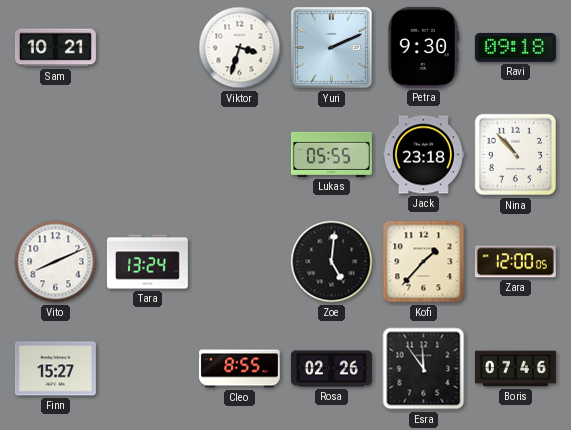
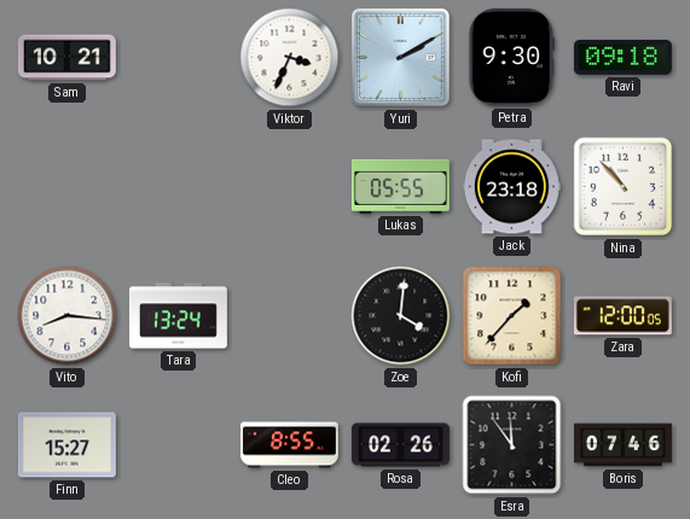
Viktor: 3:33 -> 3:34
Yuri: 2:11 -> 2:10
Vito: 8:11 -> 8:16
Zoe: 5:01 -> 4:01
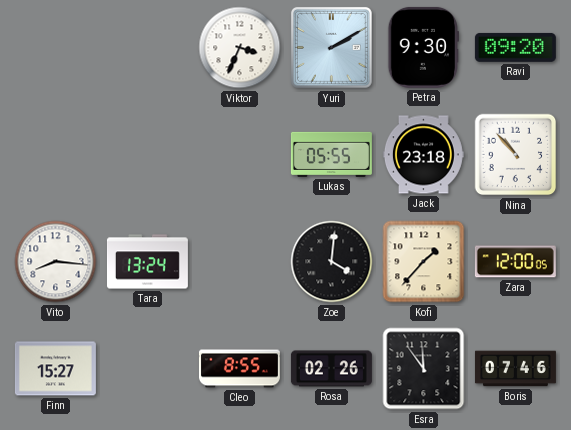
Sam: 10:21 -> none
Ravi: 09:18 -> 09:20
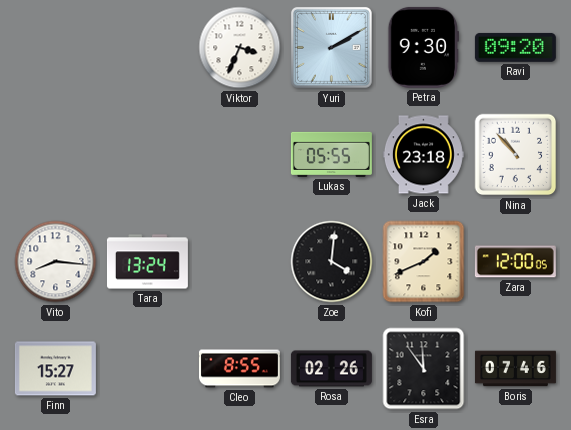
Kofi: 1:37 -> 1:41
